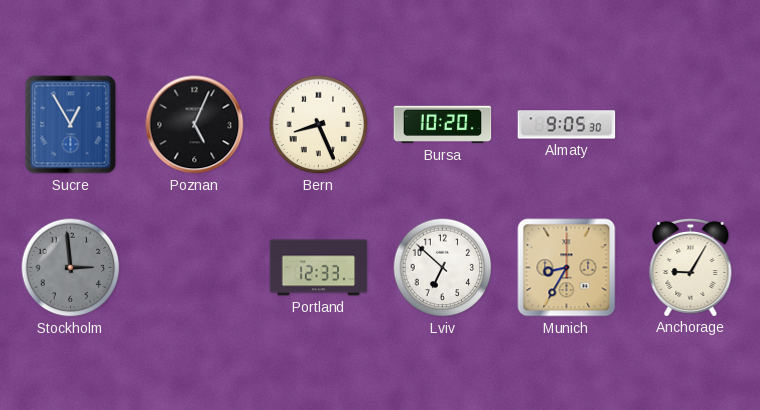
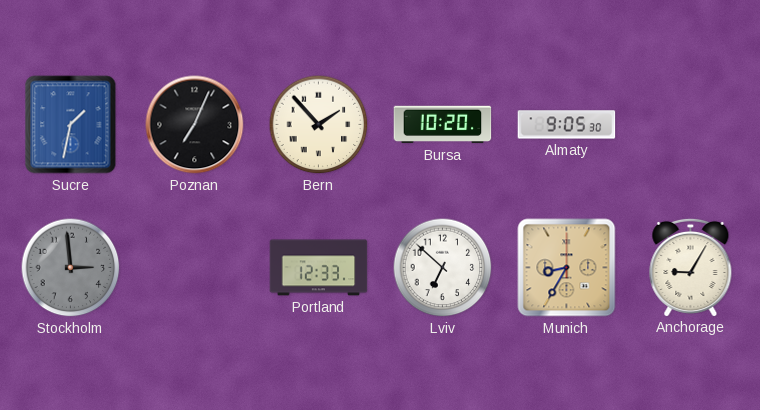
Sucre: 12:55 -> 1:32
Poznan: 5:04 -> 7:04
Bern: 8:26 -> 1:53
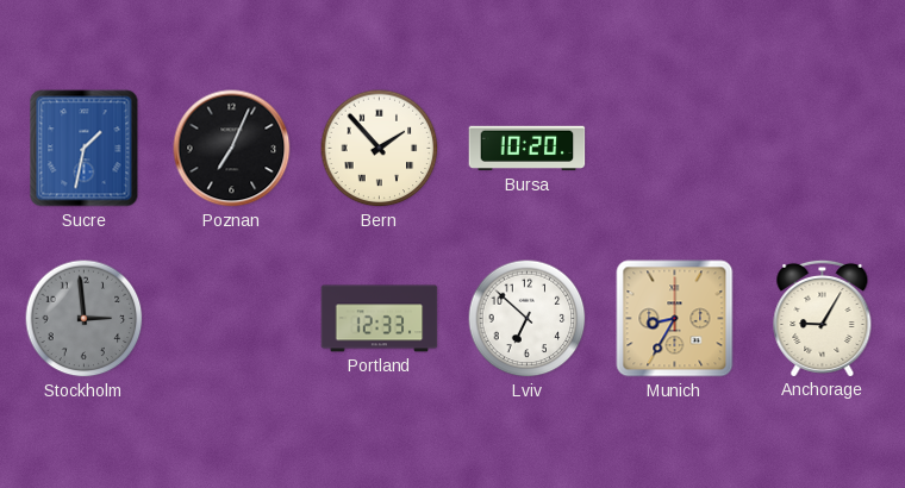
Almaty: 9:05 -> none
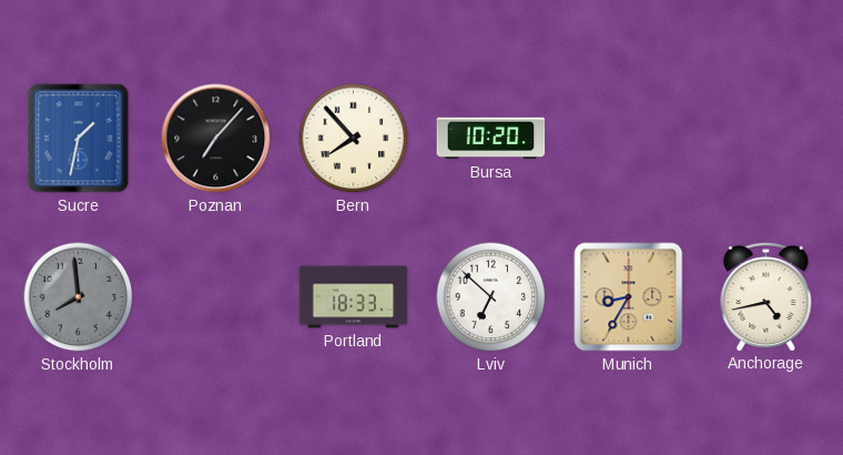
Poznan: 7:04 -> 7:07
Bern: 1:53 -> 7:53
Stockholm: 2:59 -> 7:59
Portland: 12:33 -> 18:33
Anchorage: 9:05 -> 4:43
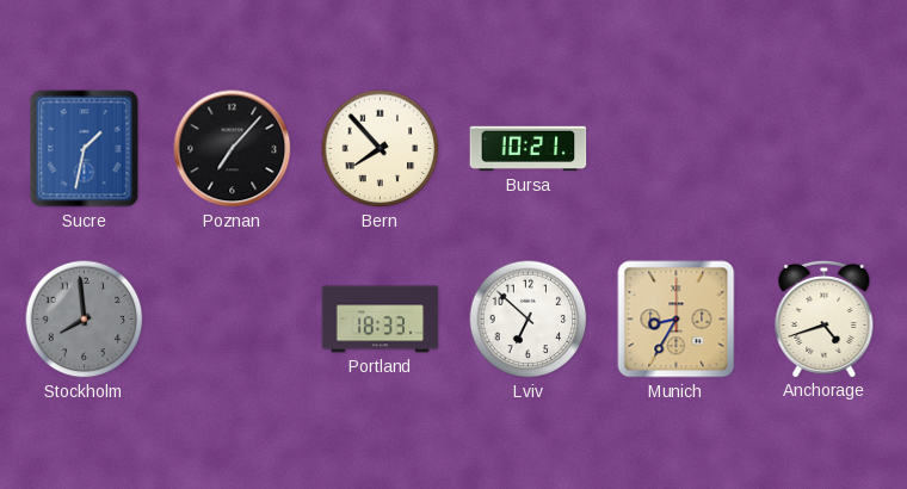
Bursa: 10:20 -> 10:21
Anchorage: 4:43 -> 4:42
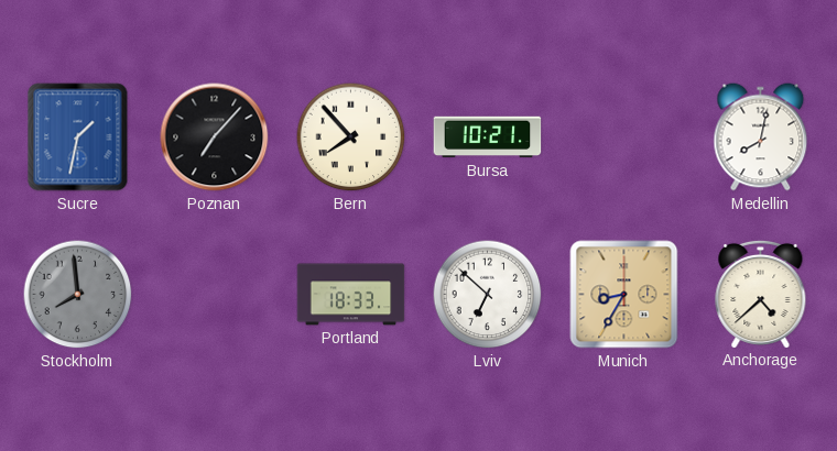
Medellin: none -> 8:02
Anchorage: 4:42 -> 4:38
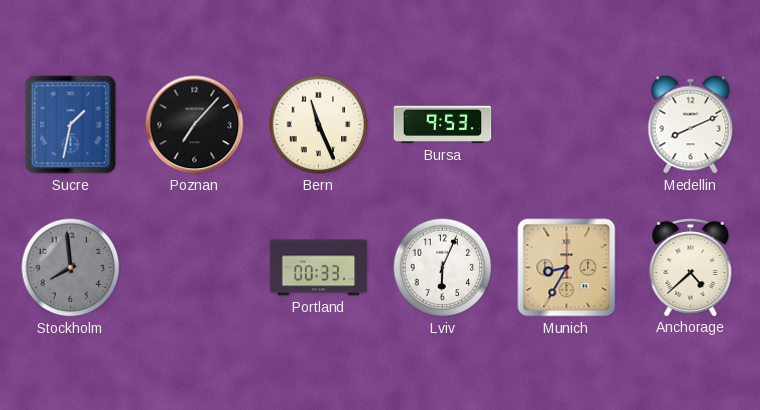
Bern: 7:53 -> 11:26
Bursa: 10:21 -> 9:53
Medellin: 8:02 -> 8:11
Portland: 18:33 -> 00:33
Lviv: 6:52 -> 6:04
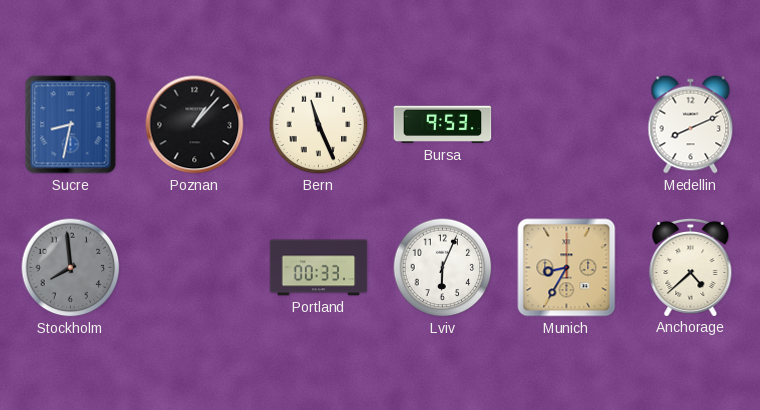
Sucre: 1:32 -> 8:32
Poznan: 7:07 -> 1:07
